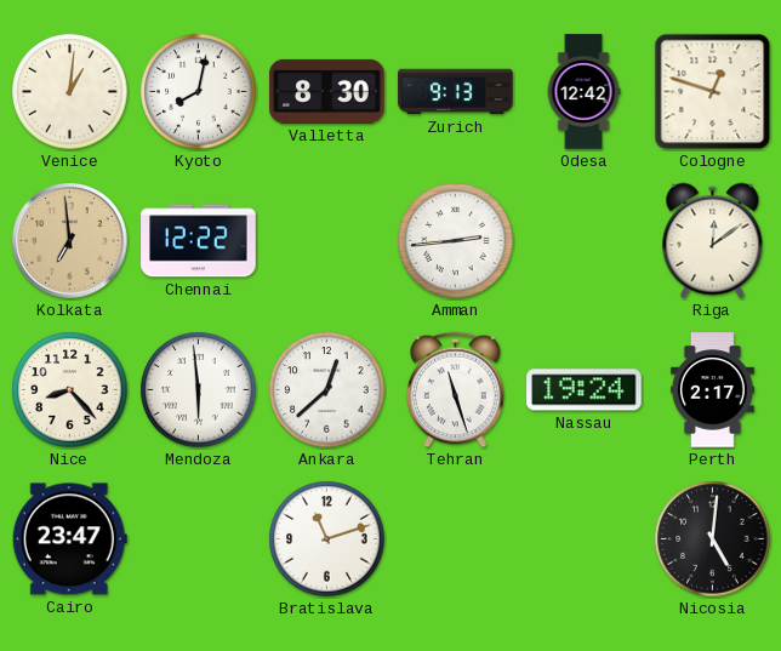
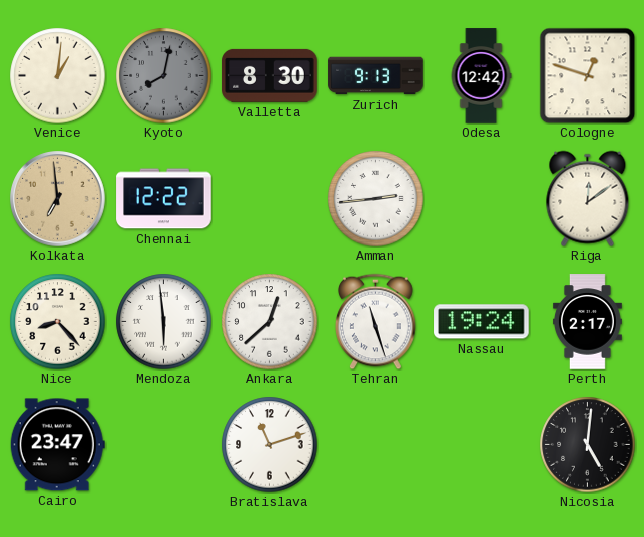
Kyoto dial: white -> grey
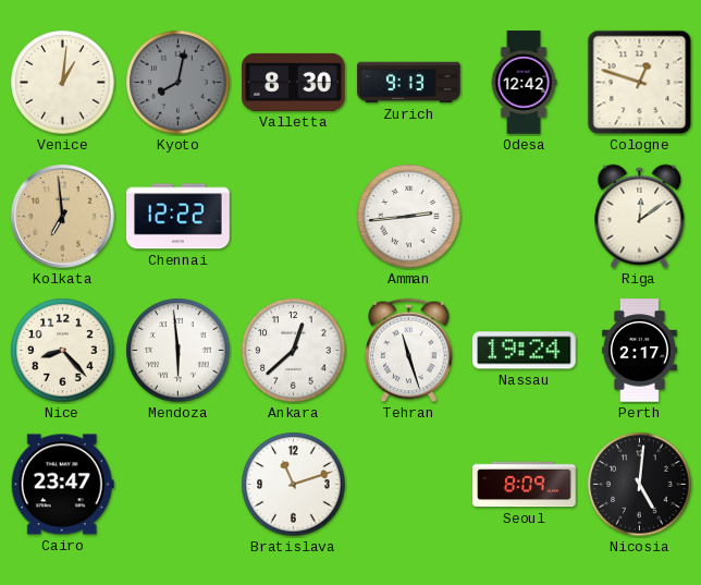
Seoul: none -> 8:09
